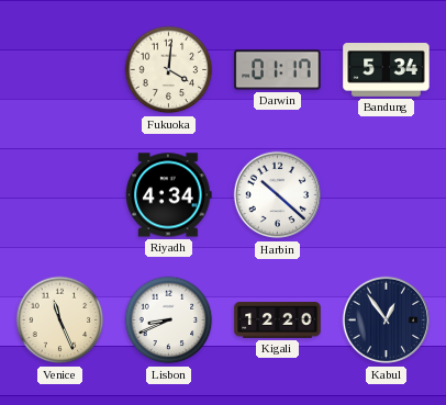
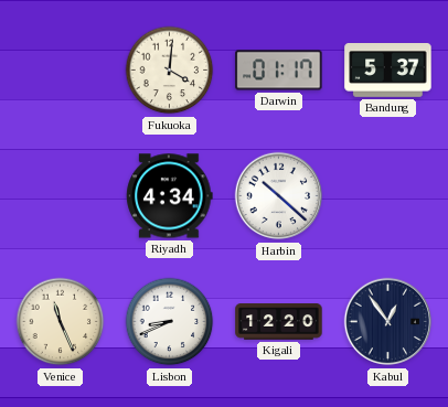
Bandung: 5:34 -> 5:37
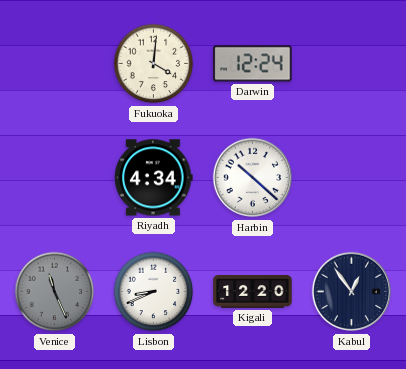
Darwin: 01:17 -> 12:24
Bandung: 5:37 -> none
Venice dial: cream -> grey
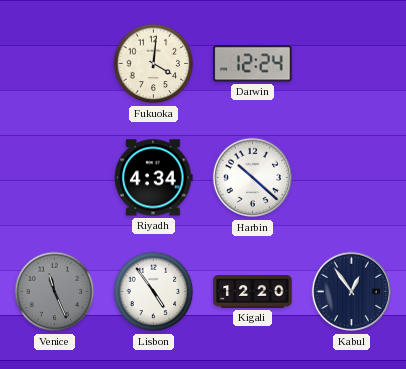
Lisbon: 8:41 -> 4:54
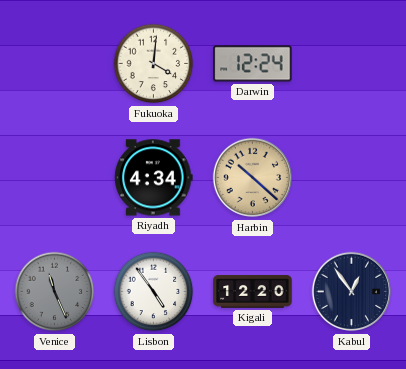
Harbin dial: white -> champagne
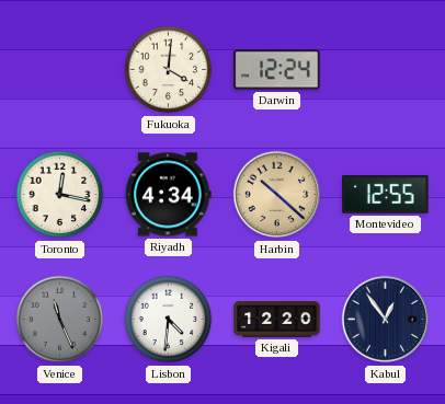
Toronto: none -> 12:17
Montevideo: none -> 12:55
Lisbon: 4:54 -> 4:31
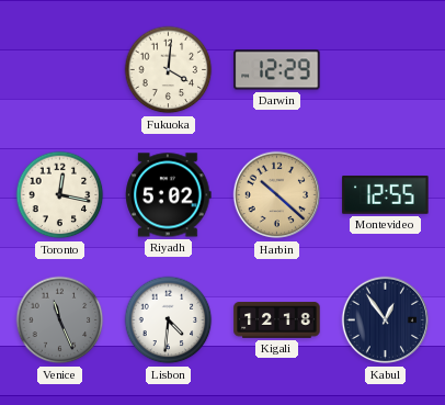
Darwin: 12:24 -> 12:29
Riyadh: 4:34 -> 5:02
Kigali: 12:20 -> 12:18
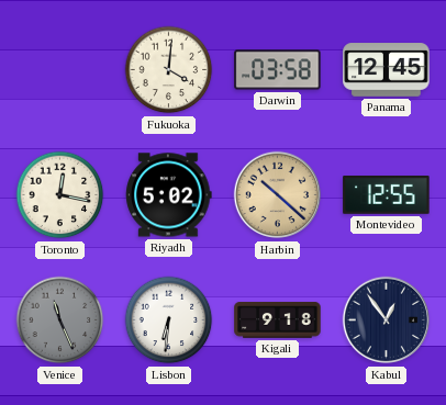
Darwin: 12:29 -> 03:58
Panama: none -> 12:45
Lisbon: 4:31 -> 6:31
Kigali: 12:18 -> 9:18
